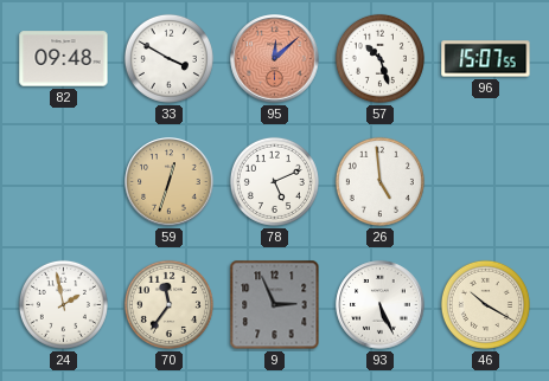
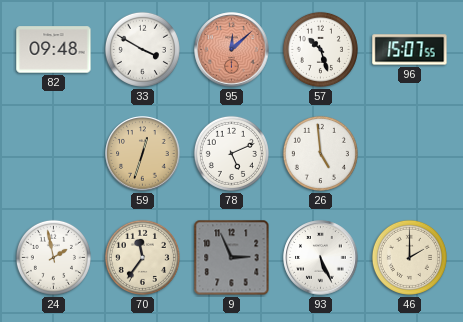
46: 10:20 -> 2:00
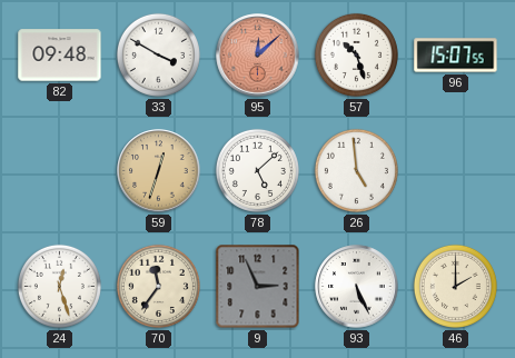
78: 5:11 -> 5:08
24: 1:58 -> 12:27
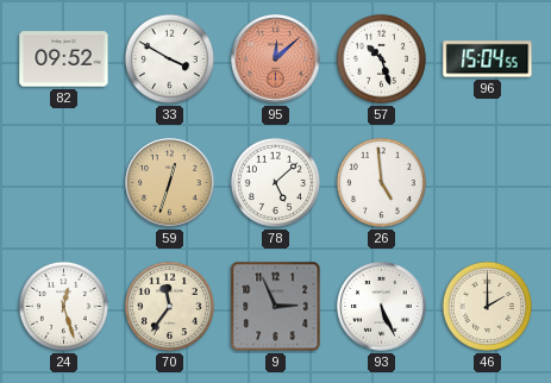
82: 09:48 -> 09:52
96: 15:07 -> 15:04
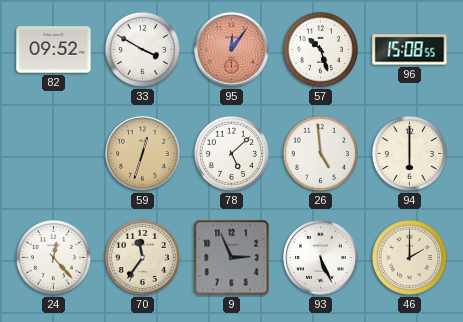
95: 12:08 -> 12:06
96: 15:04 -> 15:08
94: none -> 6:00
24: 12:27 -> 12:23
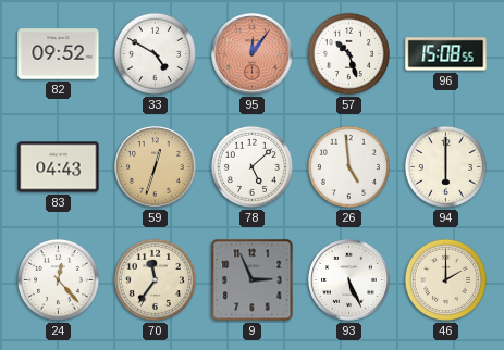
33: 3:50 -> 4:50
83: none -> 04:43
